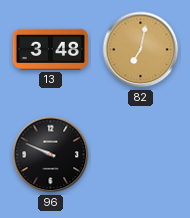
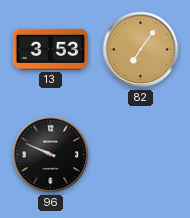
13: 3:48 -> 3:53
82: 7:02 -> 7:06
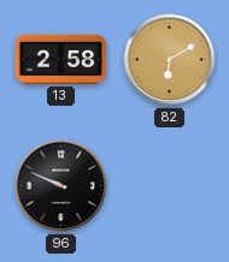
13: 3:53 -> 2:58
82: 7:06 -> 6:10
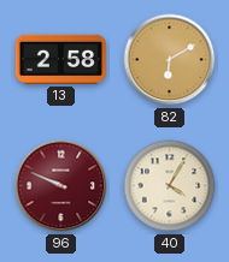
96 dial: black -> burgundy
40: none -> 4:05
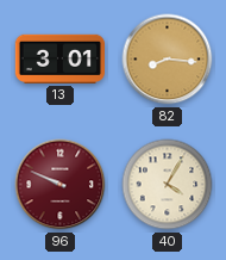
13: 2:58 -> 3:01
82: 6:10 -> 8:16
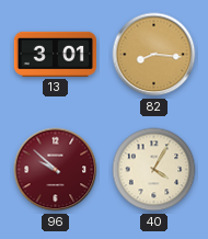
96: 9:49 -> 9:52
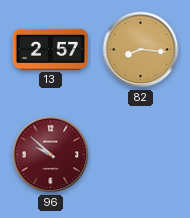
13: 3:01 -> 2:57
40: 4:05 -> none
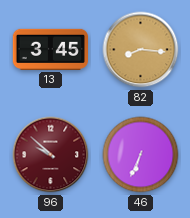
13: 2:57 -> 3:45
46: none -> 6:34
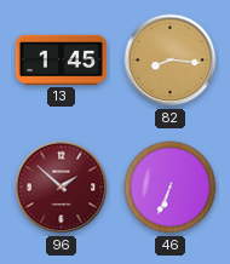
13: 3:45 -> 1:45
96: 9:52 -> 1:52
